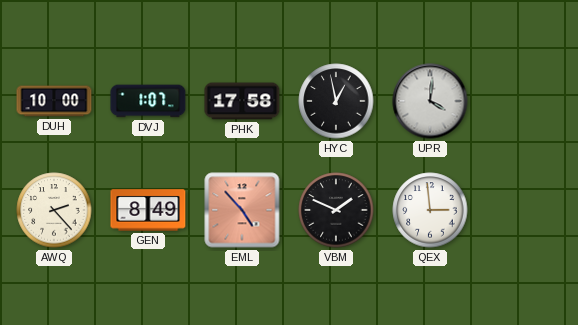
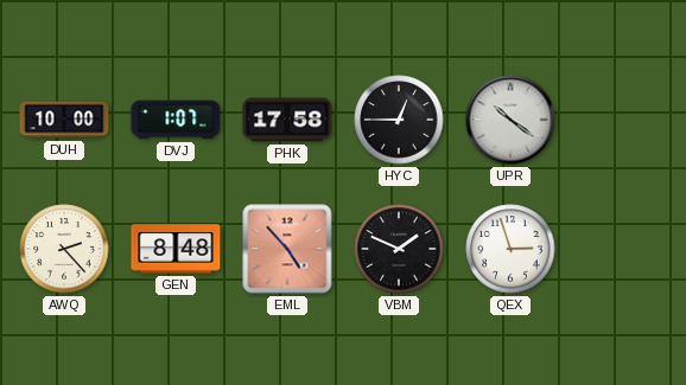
HYC: 12:58 -> 12:45
UPR: 4:01 -> 10:21
GEN: 8:49 -> 8:48
QEX: 2:59 -> 2:57
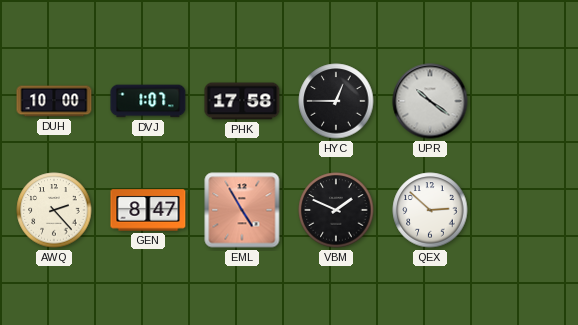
GEN: 8:48 -> 8:47
EML: 4:53 -> 4:55
QEX: 2:57 -> 2:52
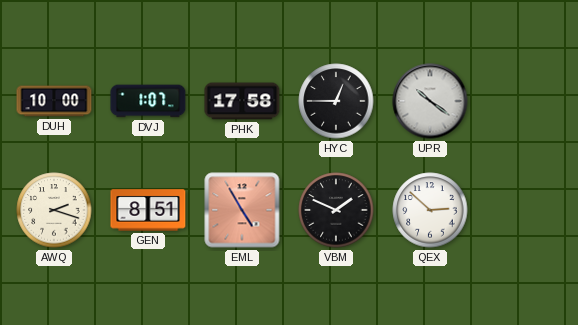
AWQ: 2:23 -> 2:18
GEN: 8:47 -> 8:51
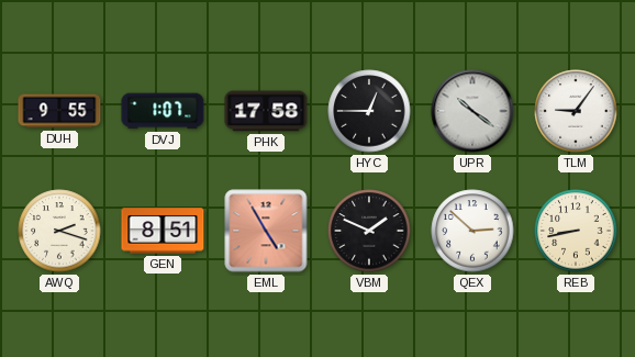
DUH: 10:00 -> 9:55
TLM: none -> 9:06
REB: none -> 8:43
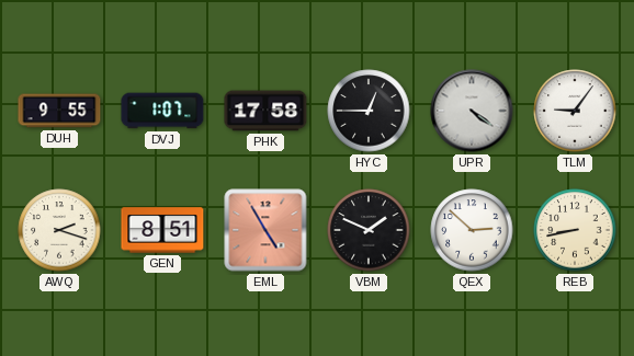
UPR: 10:21 -> 4:21
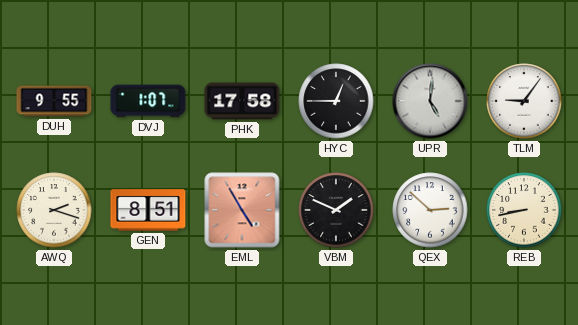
UPR: 4:21 -> 5:01
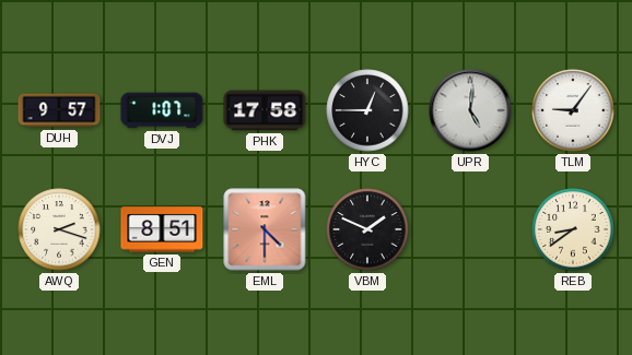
DUH: 9:55 -> 9:57
EML: 4:55 -> 4:30
QEX: 2:52 -> none
REB: 8:43 -> 8:39
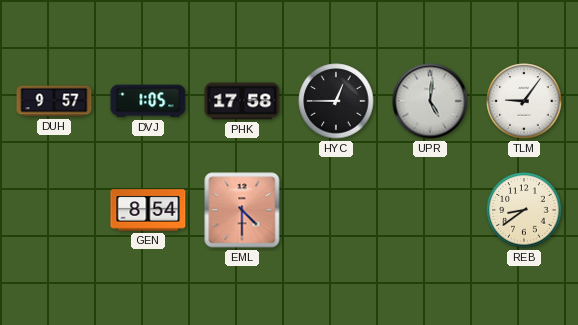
DVJ: 1:07 -> 1:05
AWQ: 2:18 -> none
GEN: 8:51 -> 8:54
VBM: 1:49 -> none
